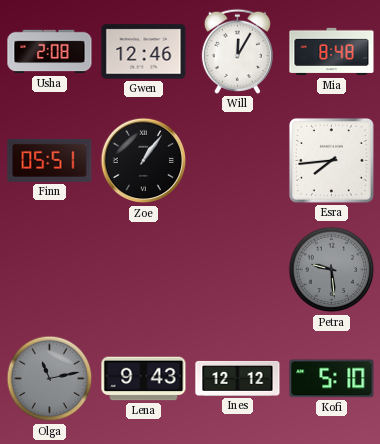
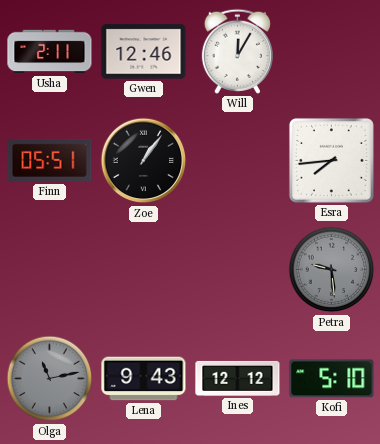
Usha: 2:08 -> 2:11
Mia: 8:48 -> none
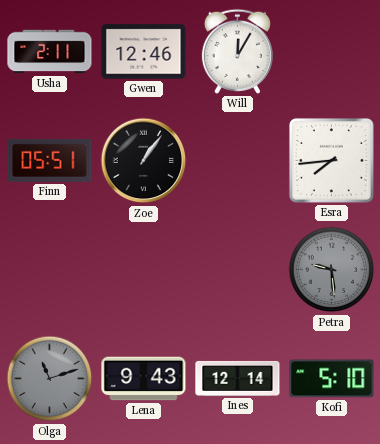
Olga: 11:13 -> 11:12
Ines: 12:12 -> 12:14
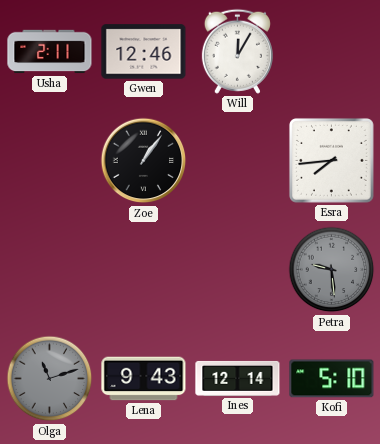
Finn: 05:51 -> none
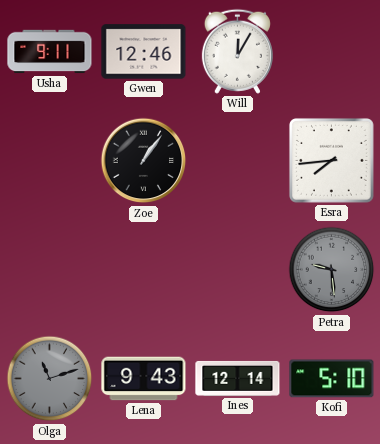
Usha: 2:11 -> 9:11
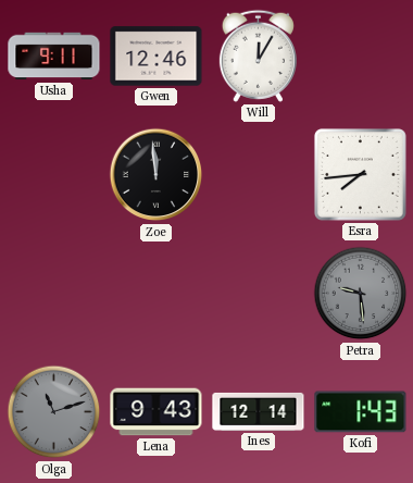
Zoe: 1:06 -> 11:59
Kofi: 5:10 -> 1:43
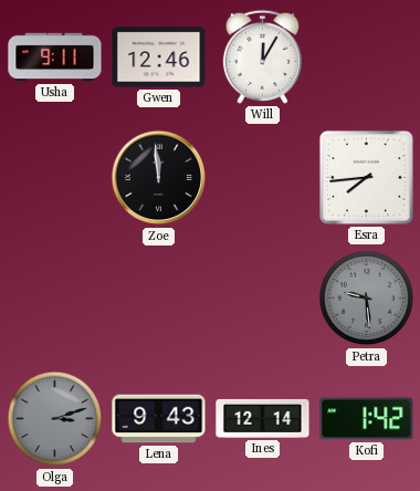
Olga: 11:12 -> 3:12
Kofi: 1:43 -> 1:42
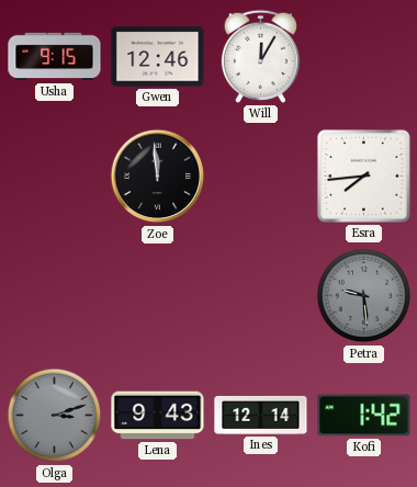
Usha: 9:11 -> 9:15
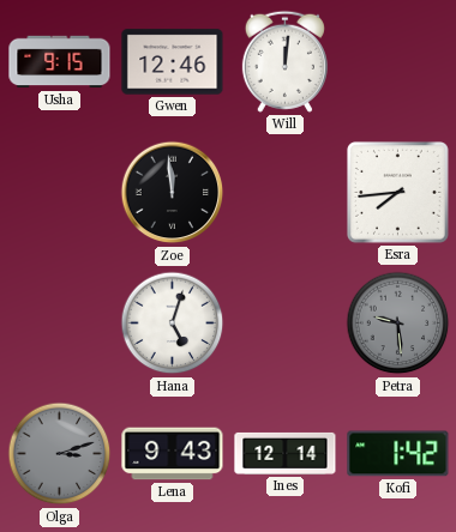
Will: 12:05 -> 12:01
Hana: none -> 5:03
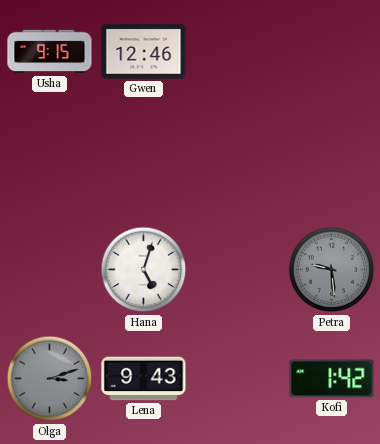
Will: 12:01 -> none
Zoe: 11:59 -> none
Esra: 7:44 -> none
Ines: 12:14 -> none
